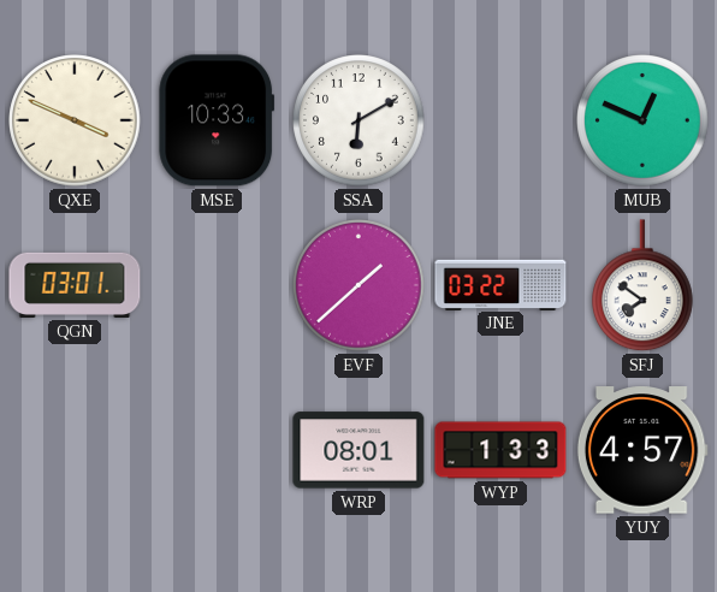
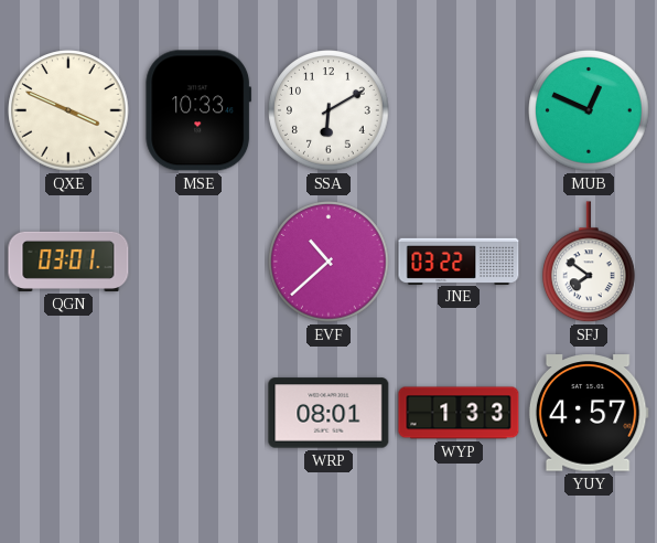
EVF: 1:38 -> 10:38
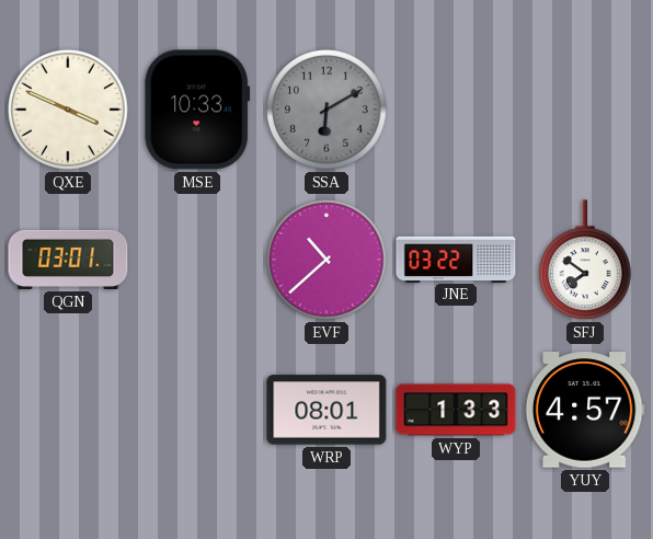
SSA dial: white -> grey
MUB: 12:49 -> none
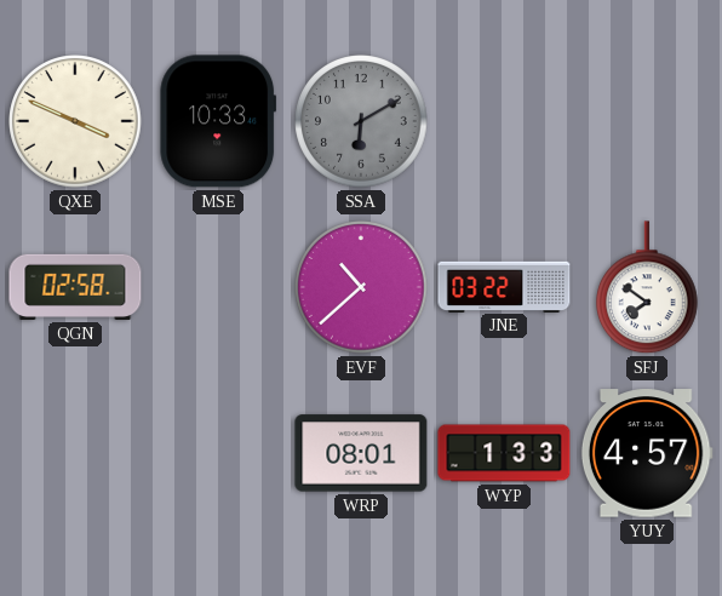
QGN: 03:01 -> 02:58
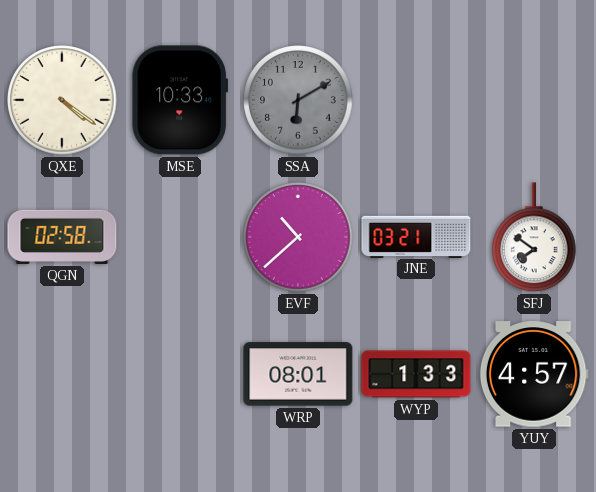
QXE: 3:49 -> 4:21
JNE: 03:22 -> 03:21
